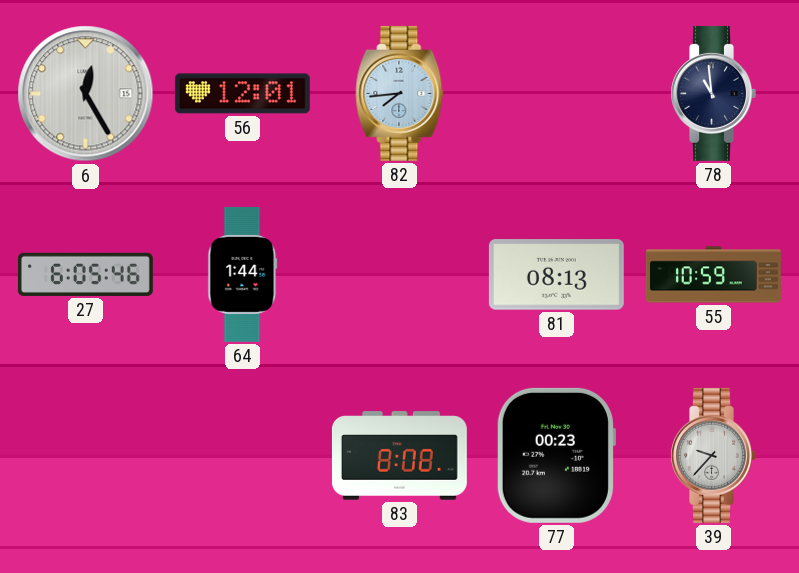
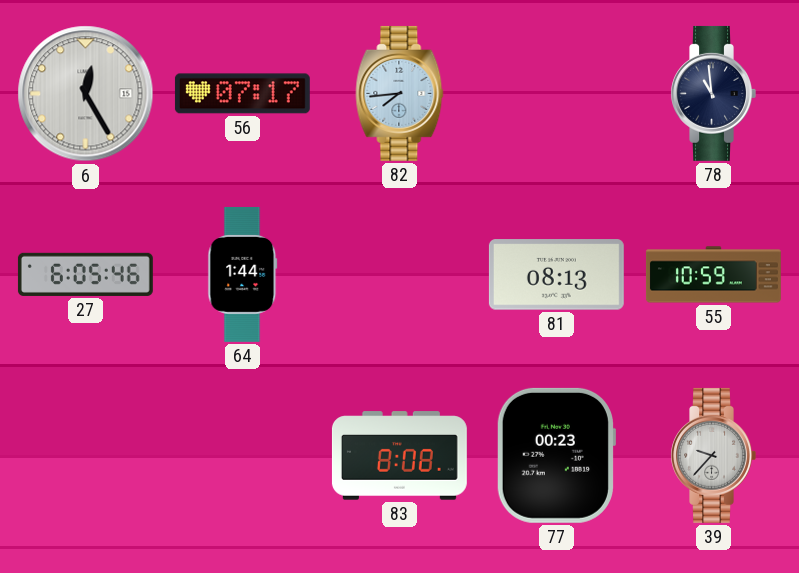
56: 12:01 -> 07:17
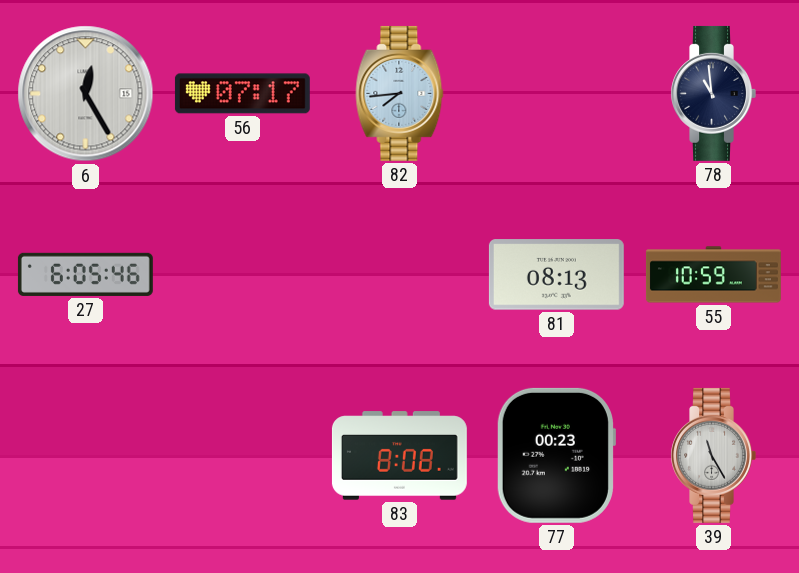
64: 1:44 -> none
39: 9:37 -> 11:25
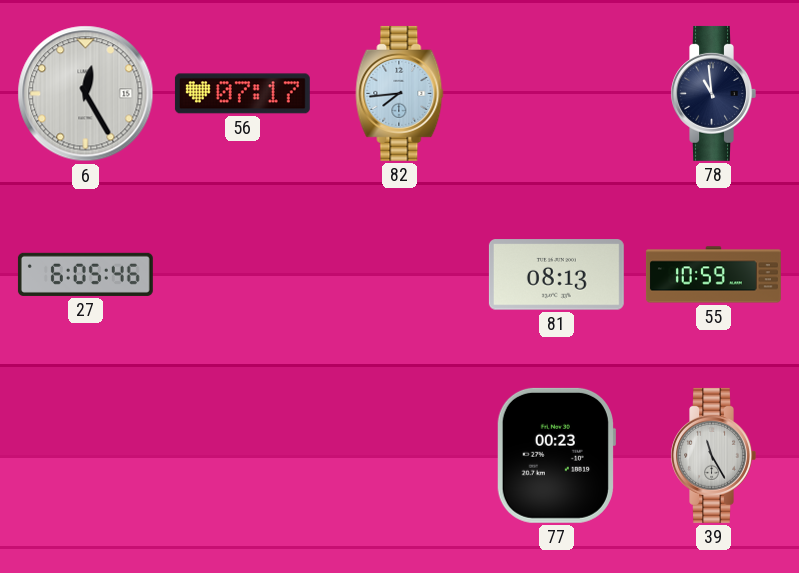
83: 8:08 -> none
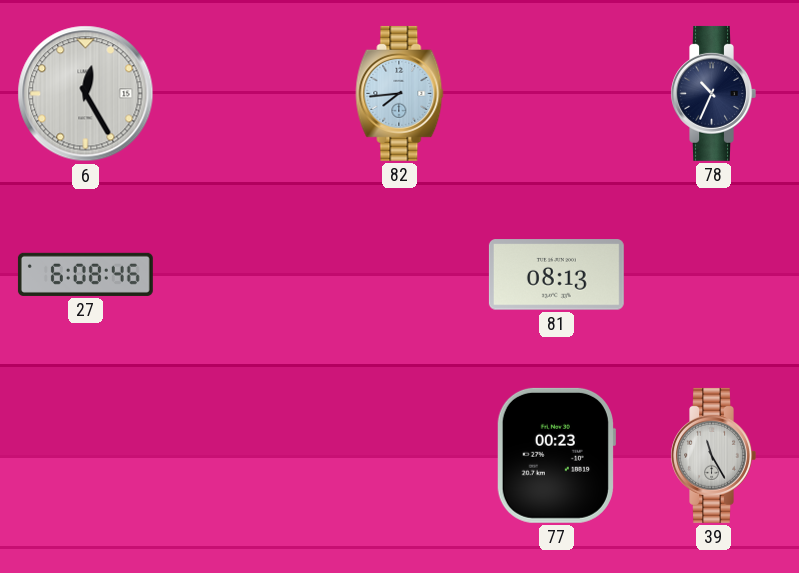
56: 07:17 -> none
78: 10:59 -> 10:34
27: 6:05 -> 6:08
55: 10:59 -> none
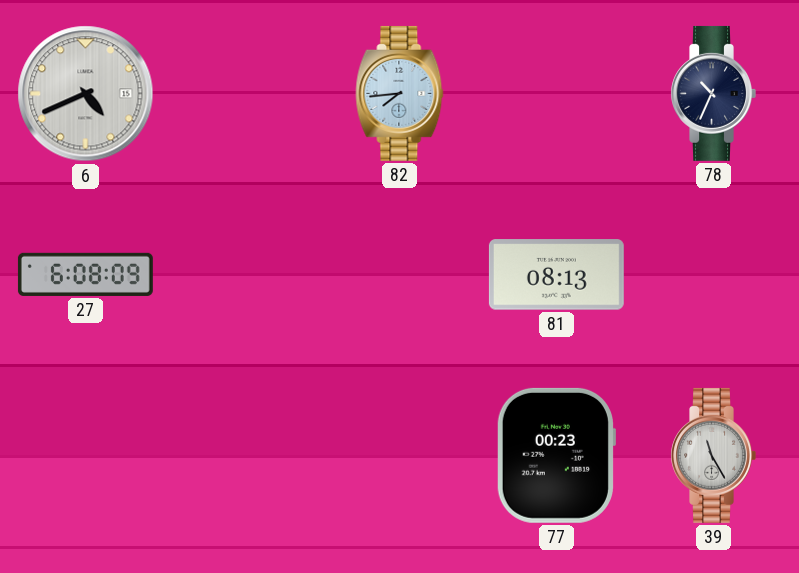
6: 12:25 -> 4:41
27: 6:08:46 -> 6:08:09
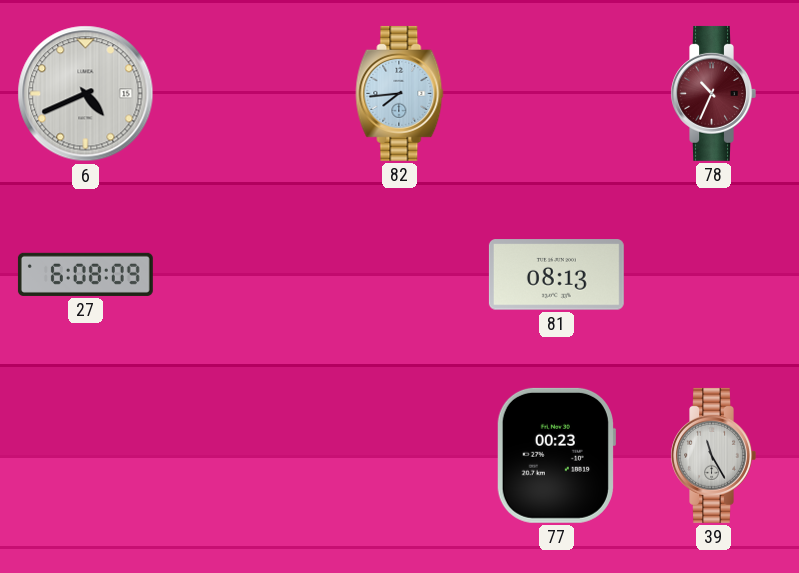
78 dial: navy -> burgundy
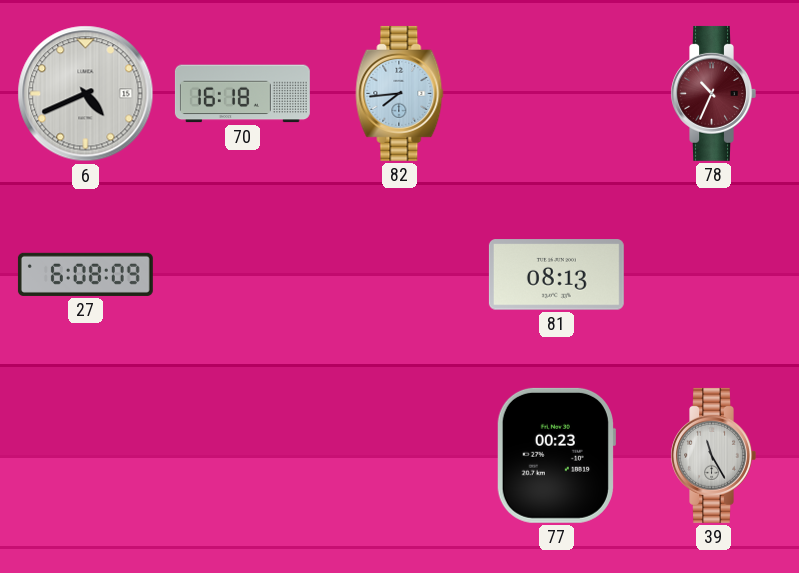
70: none -> 16:18
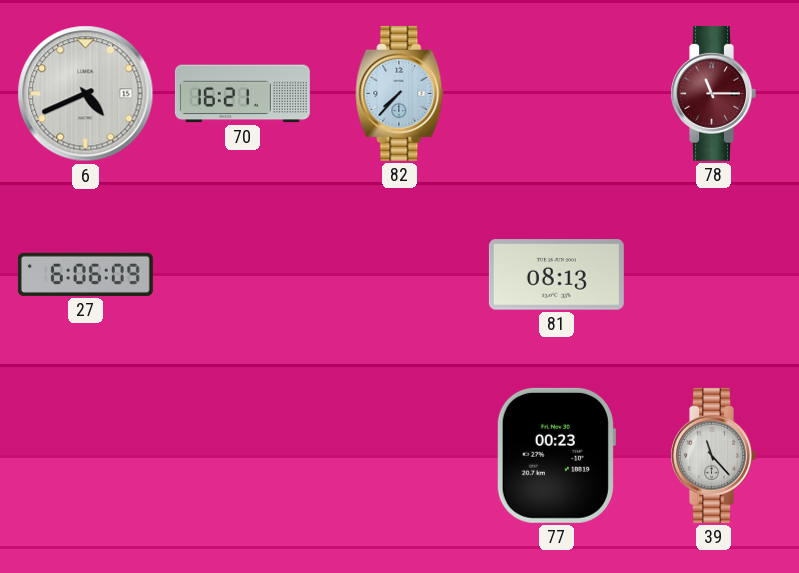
70: 16:18 -> 16:21
82: 7:44 -> 7:37
78: 10:34 -> 11:15
27: 6:08 -> 6:06
39: 11:25 -> 11:23
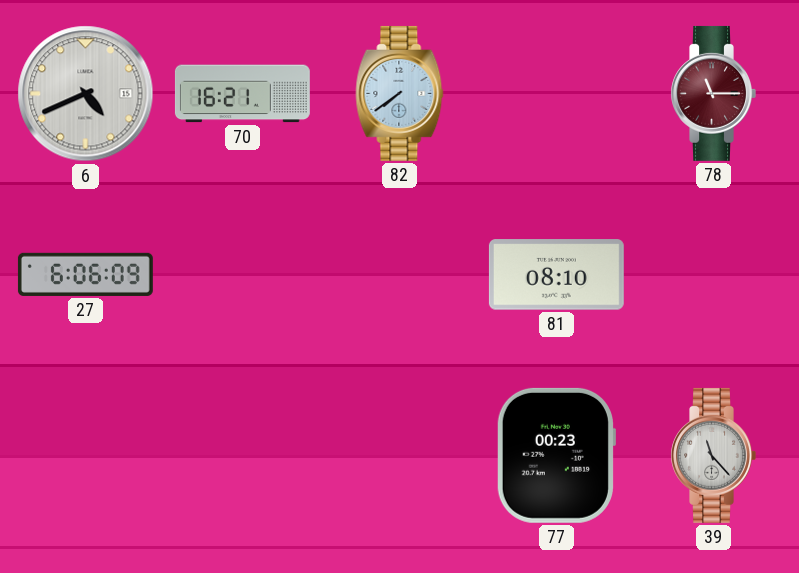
82: 7:37 -> 7:39
81: 08:13 -> 08:10
